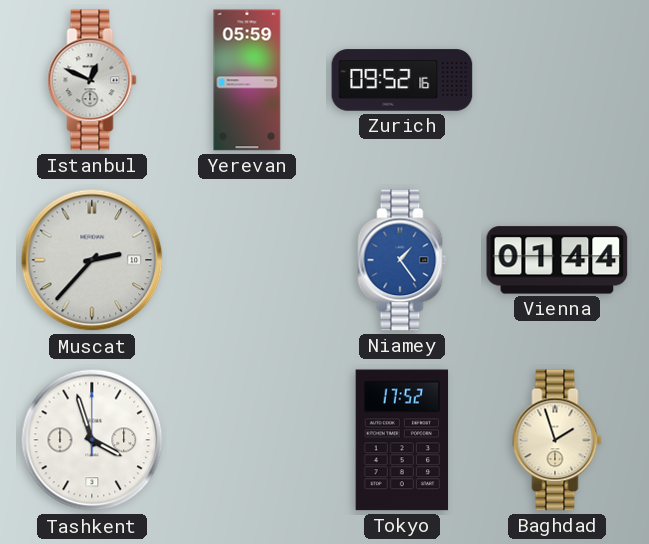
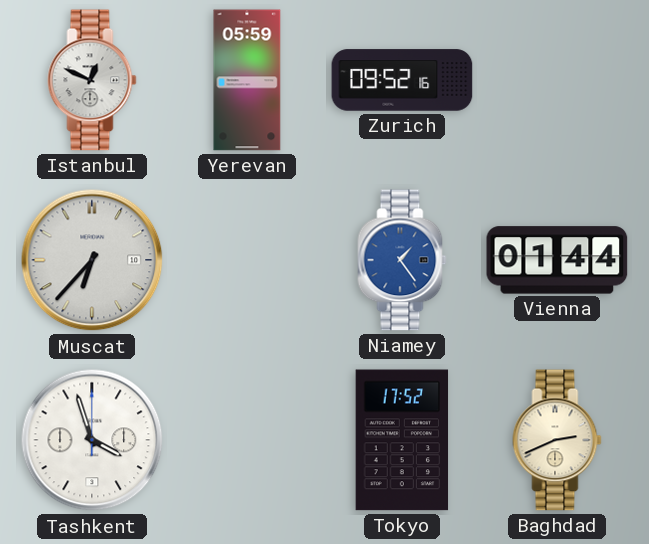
Muscat: 2:37 -> 6:37
Baghdad: 1:57 -> 2:41
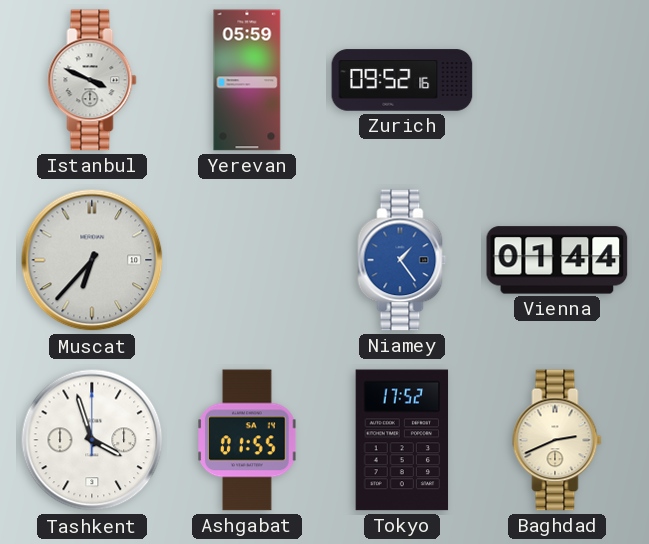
Istanbul: 12:49 -> 3:49
Ashgabat: none -> 01:55
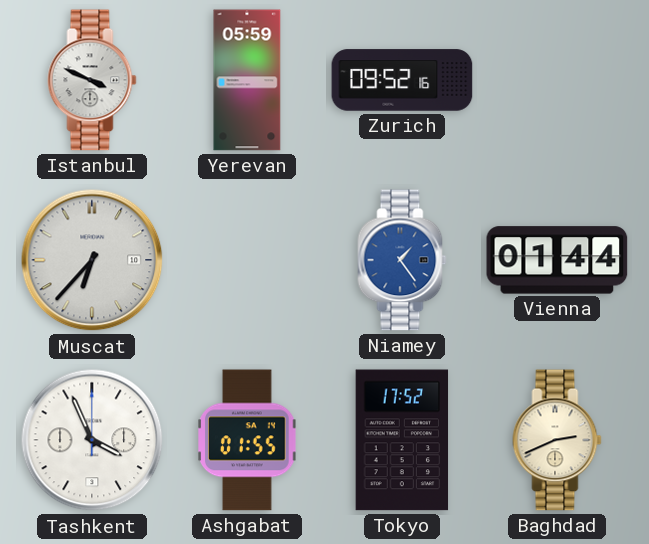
Tashkent: 3:57 -> 3:56
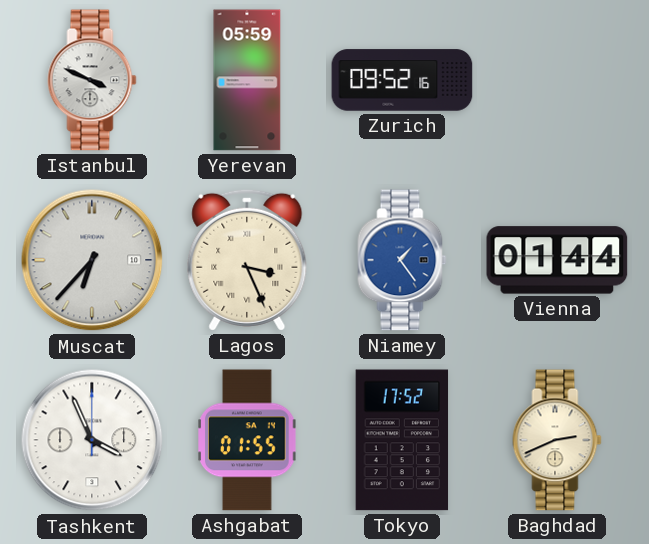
Lagos: none -> 3:26
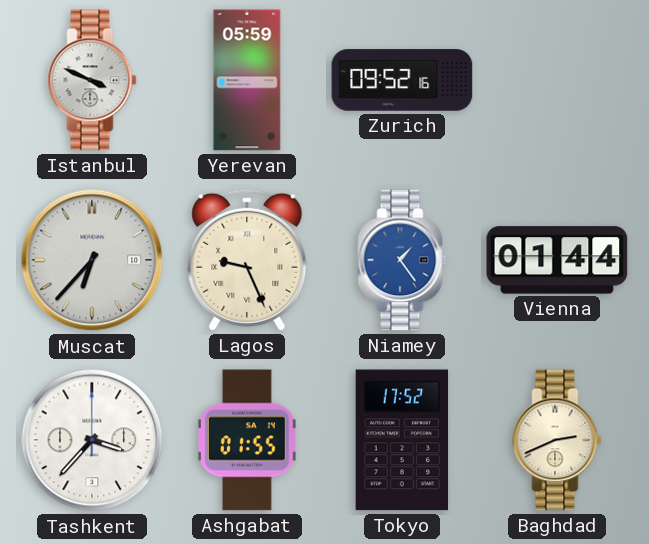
Lagos: 3:26 -> 9:26
Tashkent: 3:56 -> 3:37
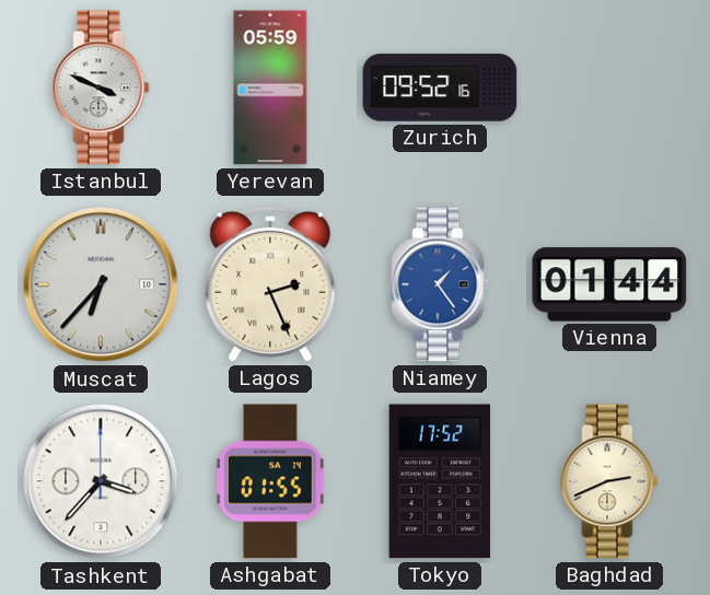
Lagos: 9:26 -> 2:26
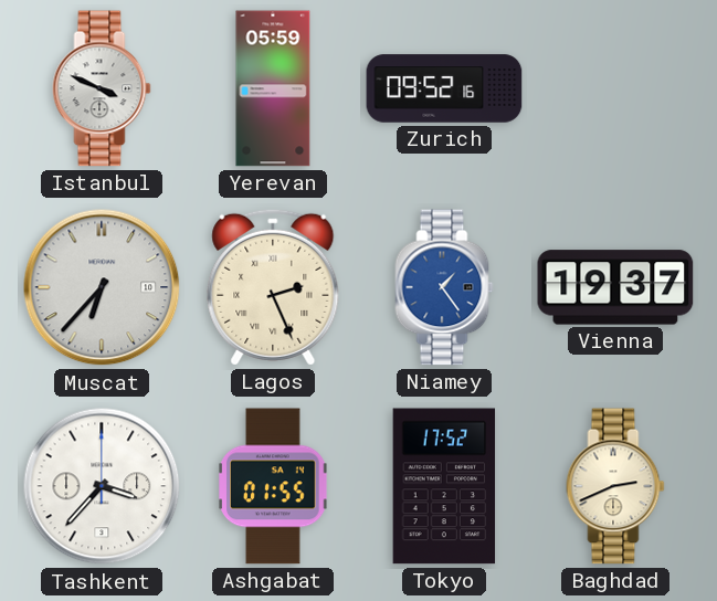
Vienna: 01:44 -> 19:37
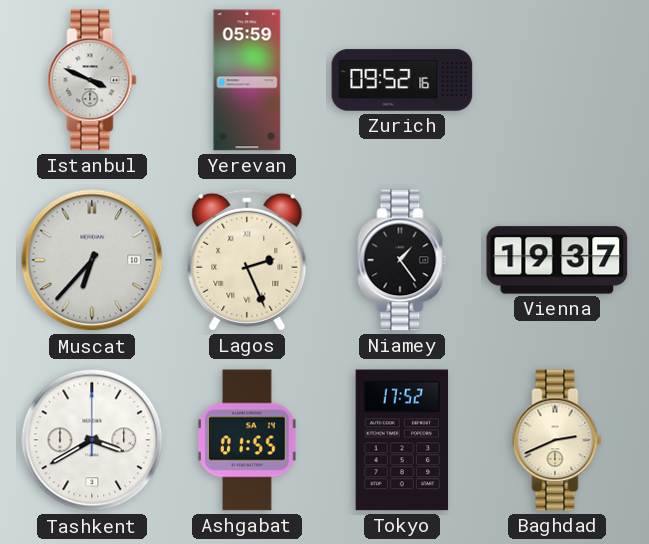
Niamey dial: blue -> black
Tashkent: 3:37 -> 3:40
